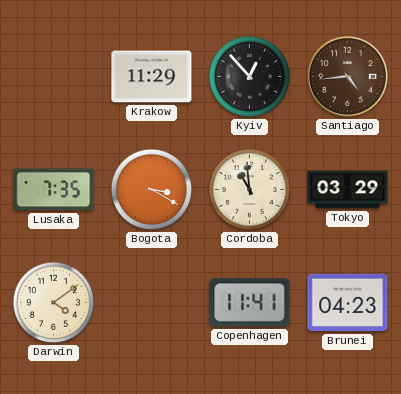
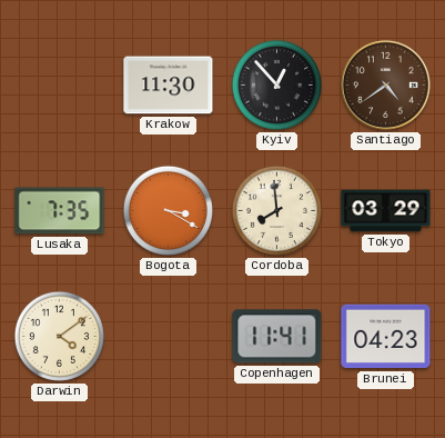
Krakow: 11:29 -> 11:30
Santiago: 4:44 -> 4:39
Cordoba: 10:59 -> 7:59
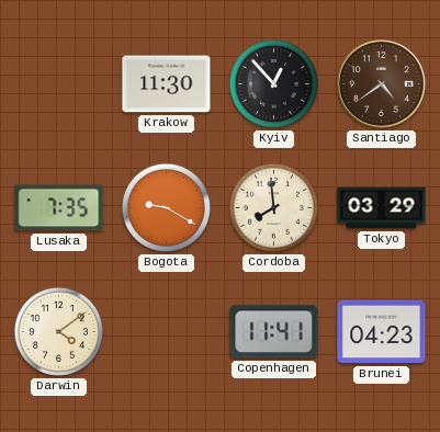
Bogota: 3:20 -> 9:20
